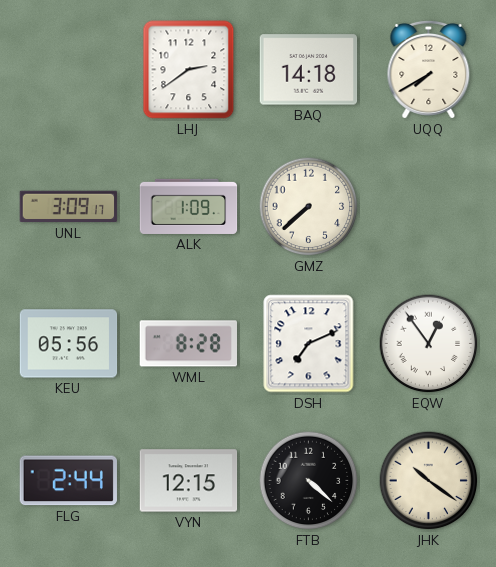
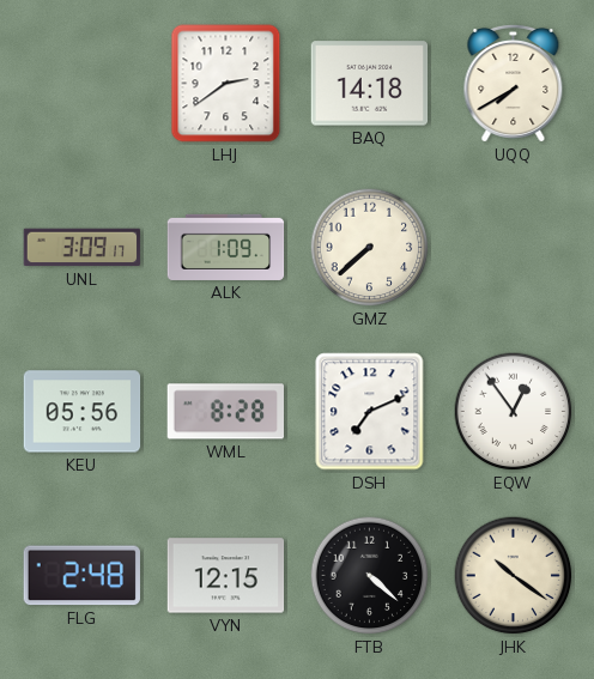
FLG: 2:44 -> 2:48
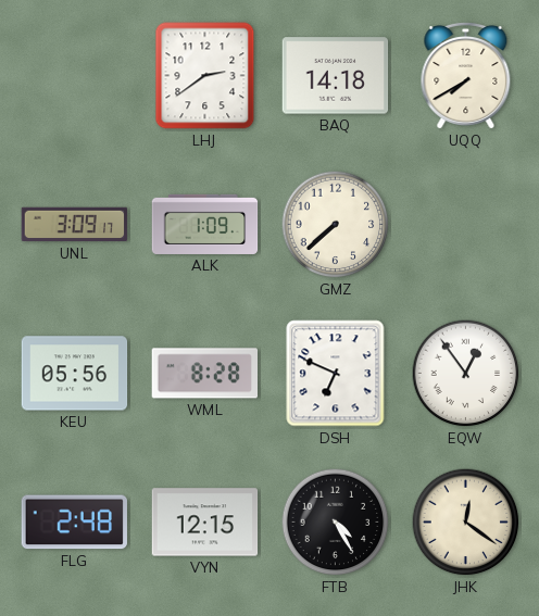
DSH: 7:11 -> 6:49
FTB: 4:22 -> 4:25
JHK: 10:21 -> 12:21
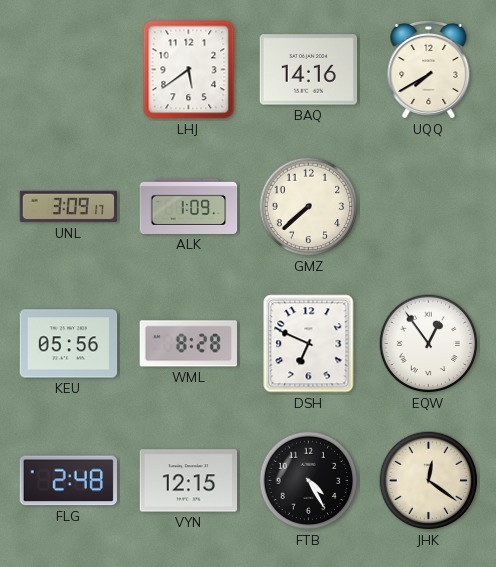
LHJ: 2:39 -> 5:39
BAQ: 14:18 -> 14:16
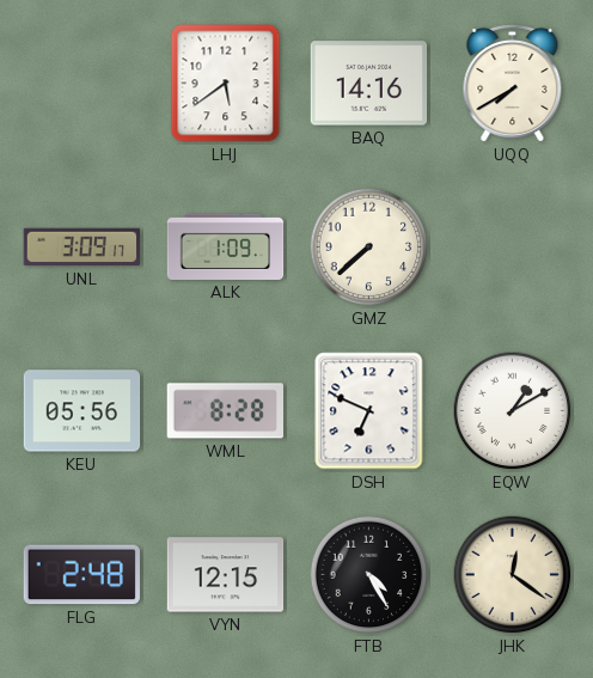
EQW: 12:54 -> 1:10
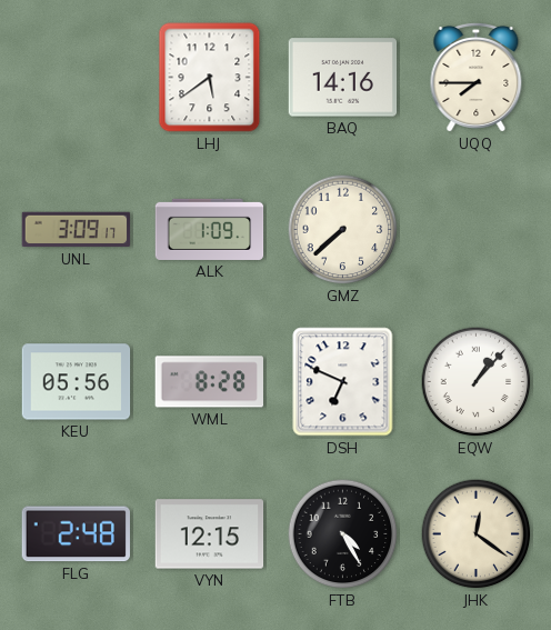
UQQ: 7:40 -> 7:45
EQW: 1:10 -> 1:07
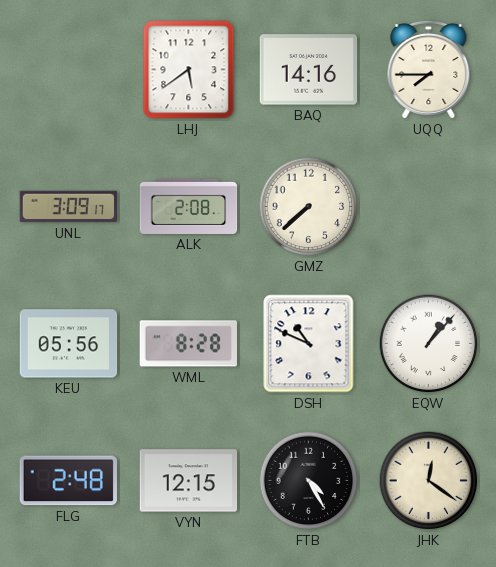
ALK: 1:09 -> 2:08
DSH: 6:49 -> 10:49
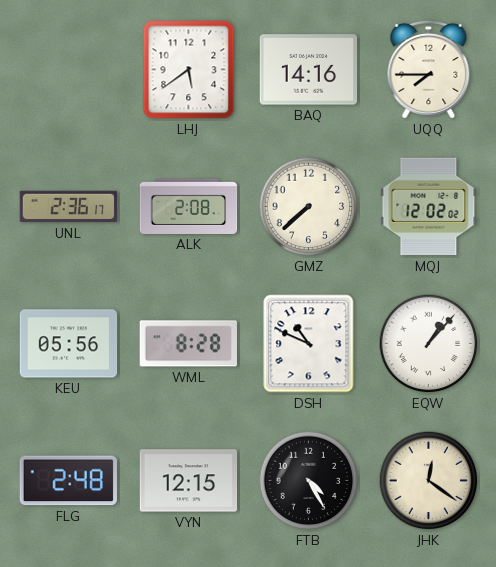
UNL: 3:09 -> 2:36
MQJ: none -> 12:02
